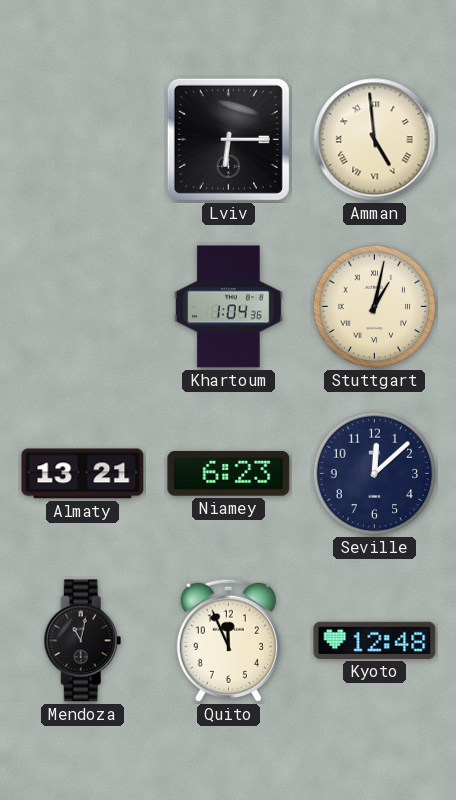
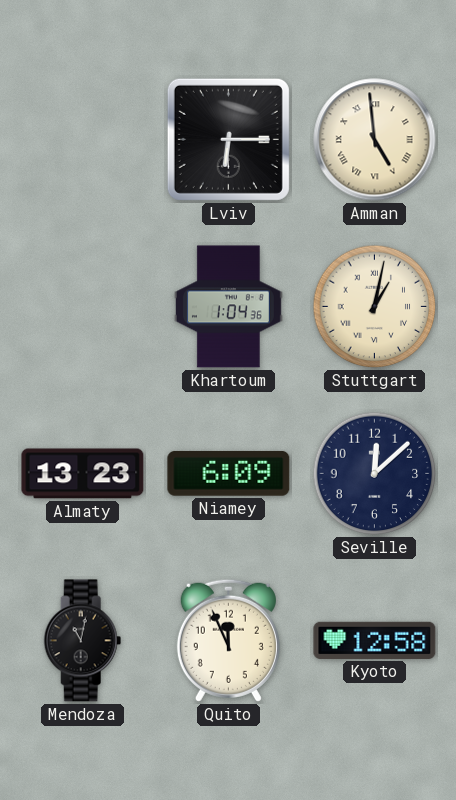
Almaty: 13:21 -> 13:23
Niamey: 6:23 -> 6:09
Kyoto: 12:48 -> 12:58
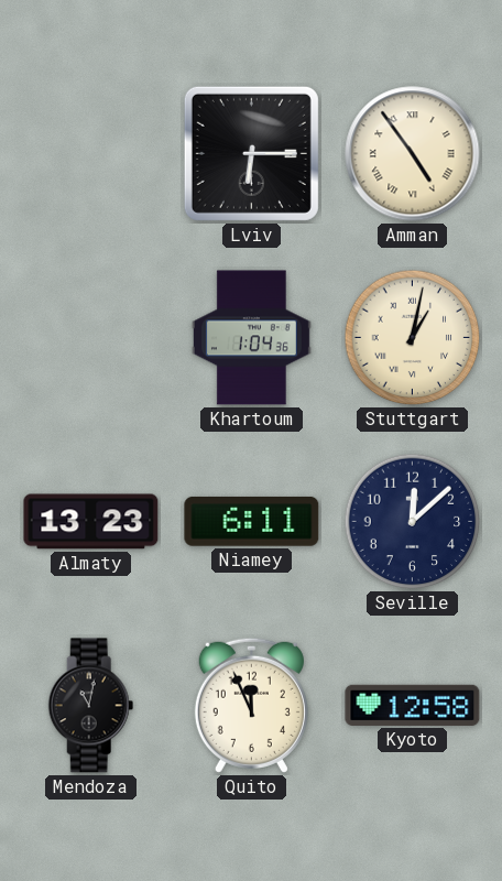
Amman: 4:59 -> 4:54
Niamey: 6:09 -> 6:11
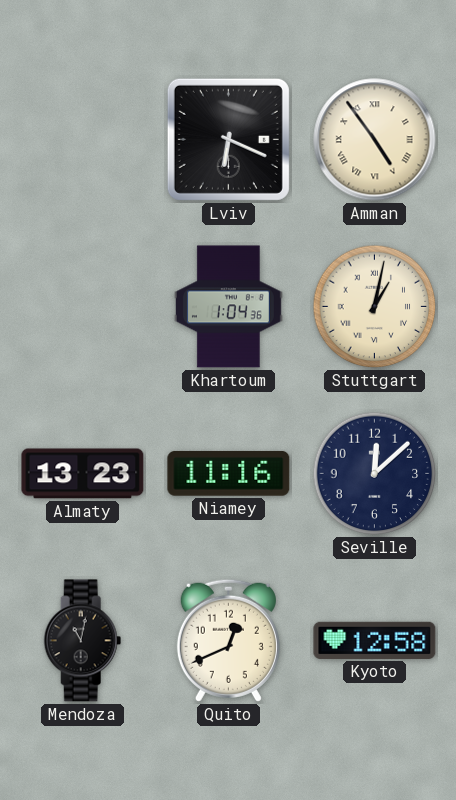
Lviv: 6:15 -> 6:19
Niamey: 6:11 -> 11:16
Quito: 11:56 -> 12:41
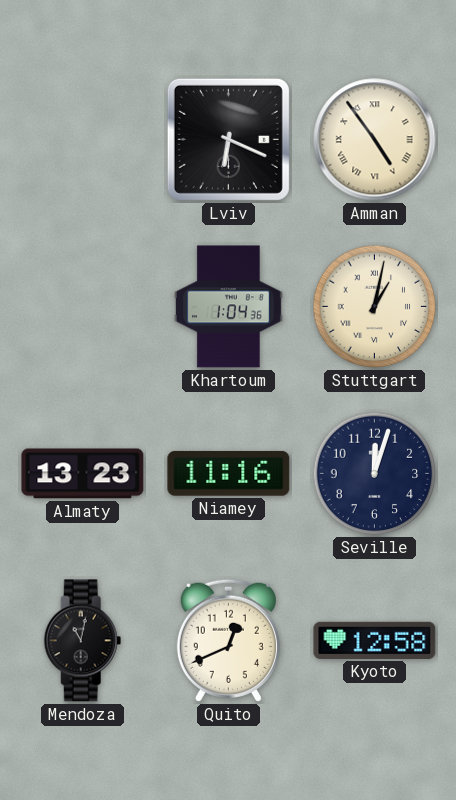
Seville: 12:08 -> 12:03
